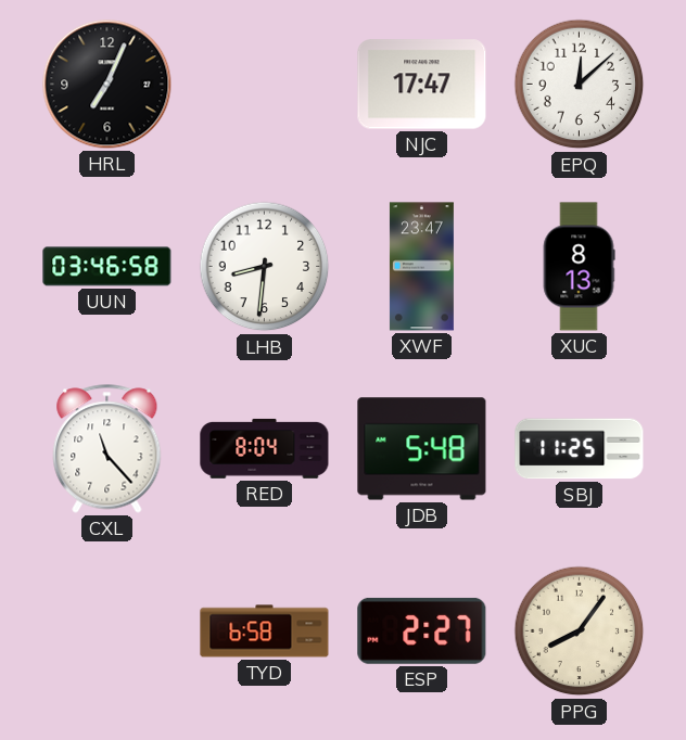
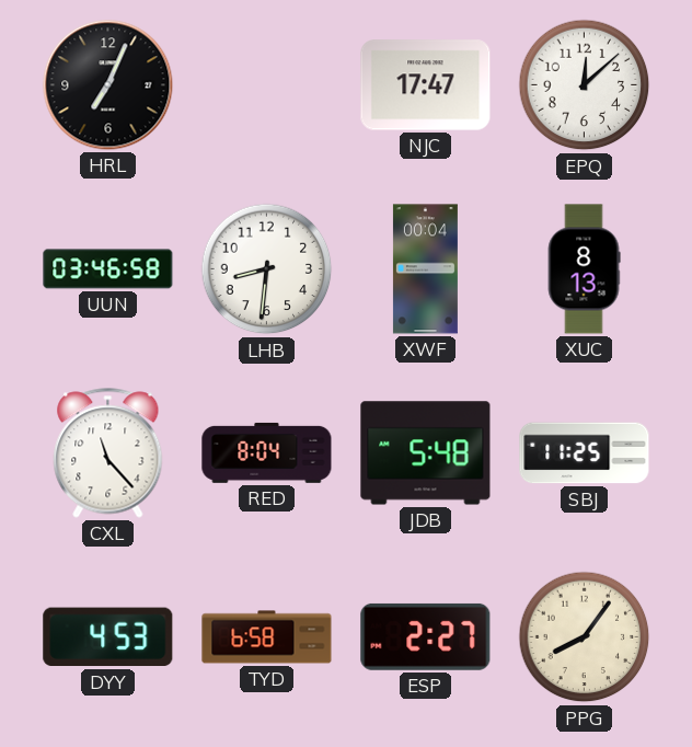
XWF: 23:47 -> 00:04
DYY: none -> 4:53
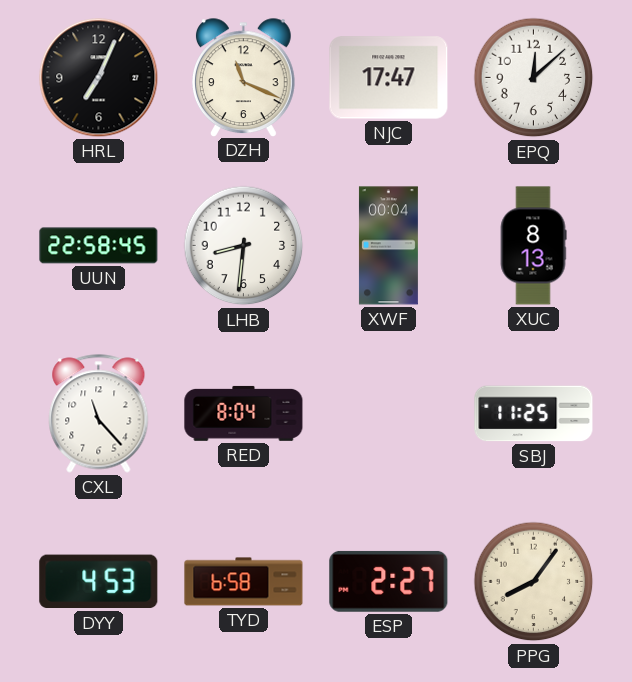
DZH: none -> 11:19
UUN: 03:46 -> 22:58
JDB: 5:48 -> none
